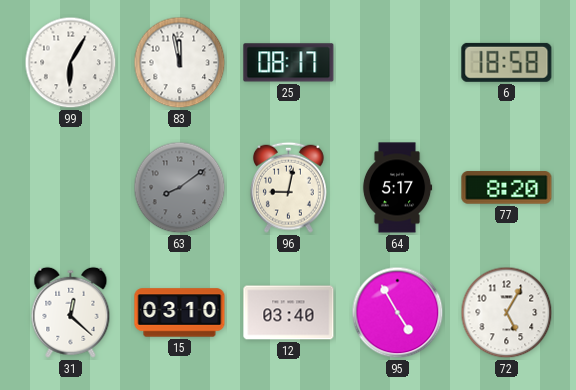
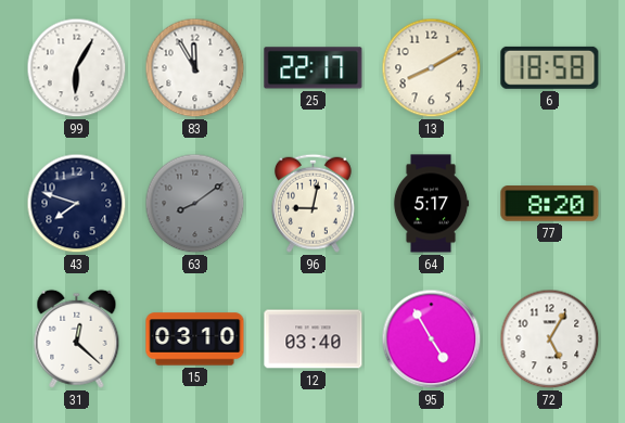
83: 11:58 -> 11:55
25: 08:17 -> 22:17
13: none -> 8:10
43: none -> 7:48
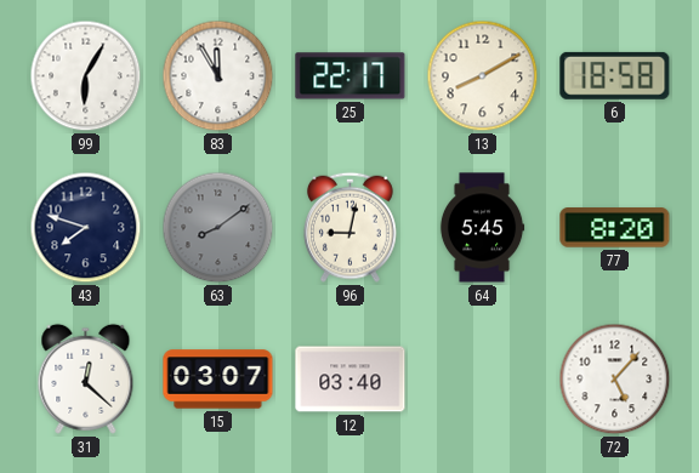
64: 5:17 -> 5:45
15: 03:10 -> 03:07
95: 4:55 -> none
72: 5:05 -> 5:07
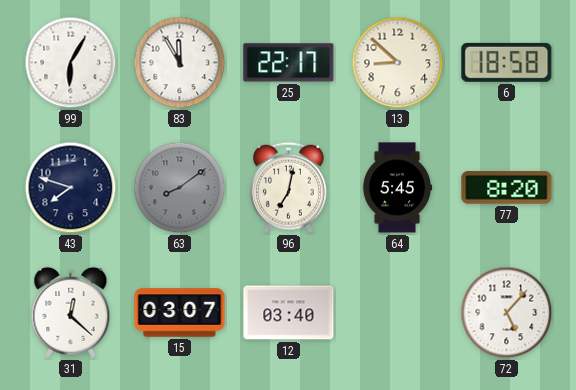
13: 8:10 -> 8:52
96: 9:02 -> 7:02
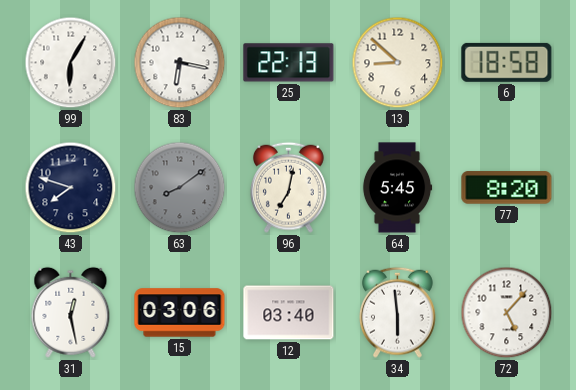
83: 11:55 -> 6:17
25: 22:17 -> 22:13
31: 12:22 -> 12:28
15: 03:07 -> 03:06
34: none -> 5:59
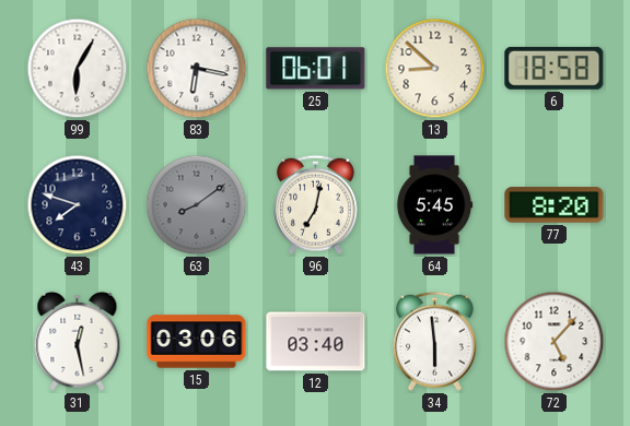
25: 22:13 -> 06:01
